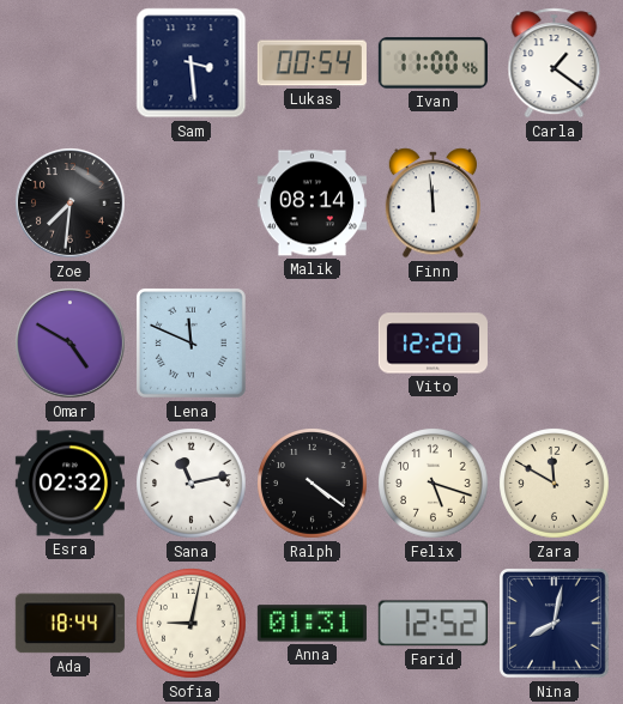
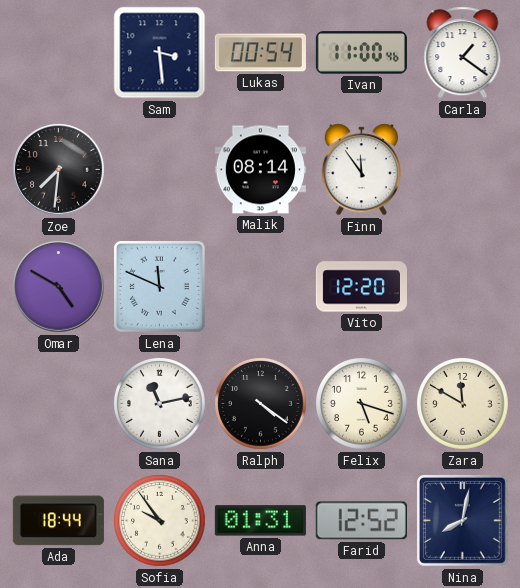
Finn: 11:59 -> 11:54
Esra: 02:32 -> none
Sofia: 9:02 -> 9:54
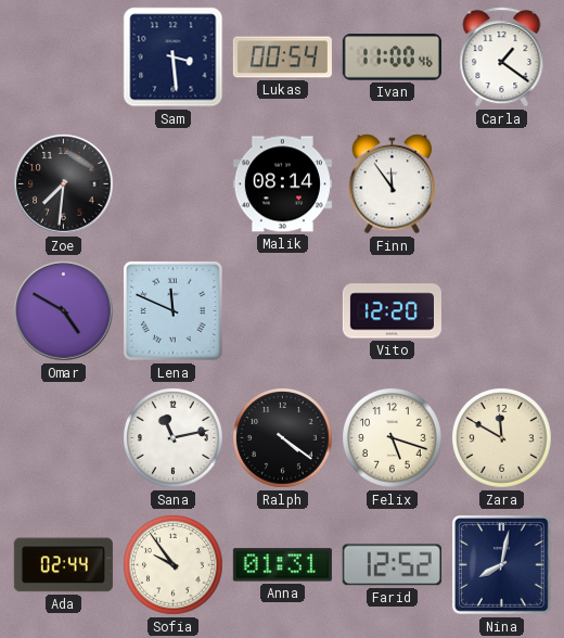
Ada: 18:44 -> 02:44
